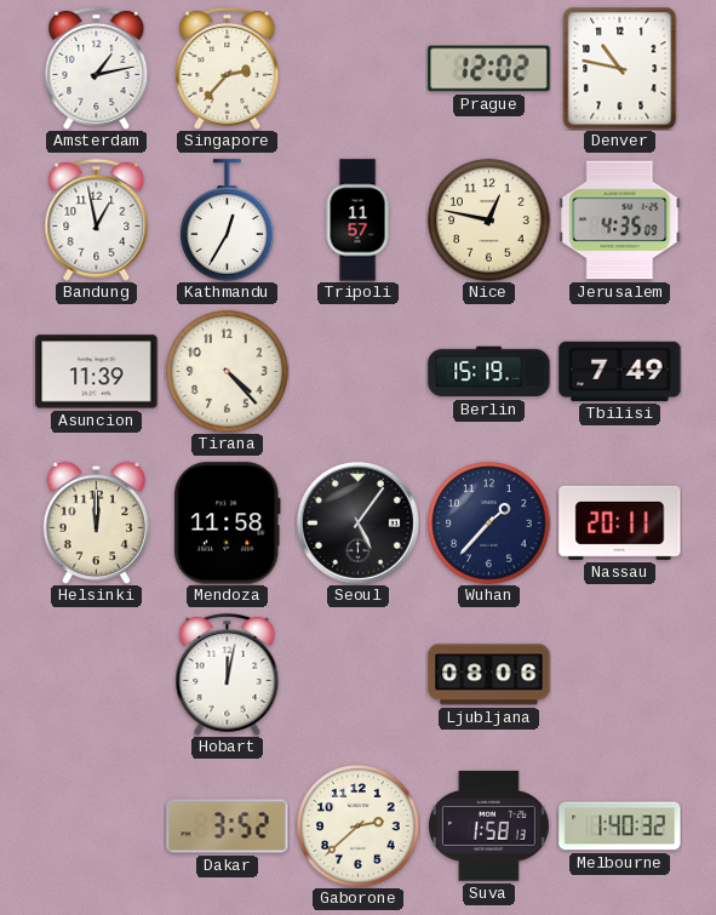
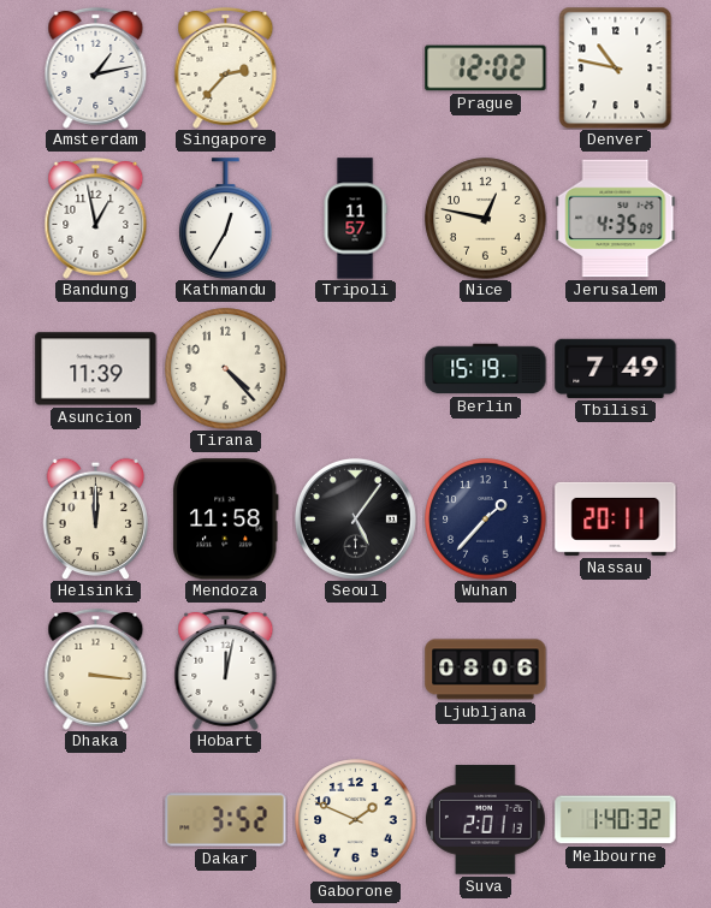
Dhaka: none -> 3:16
Gaborone: 2:38 -> 1:49
Suva: 1:58 -> 2:01
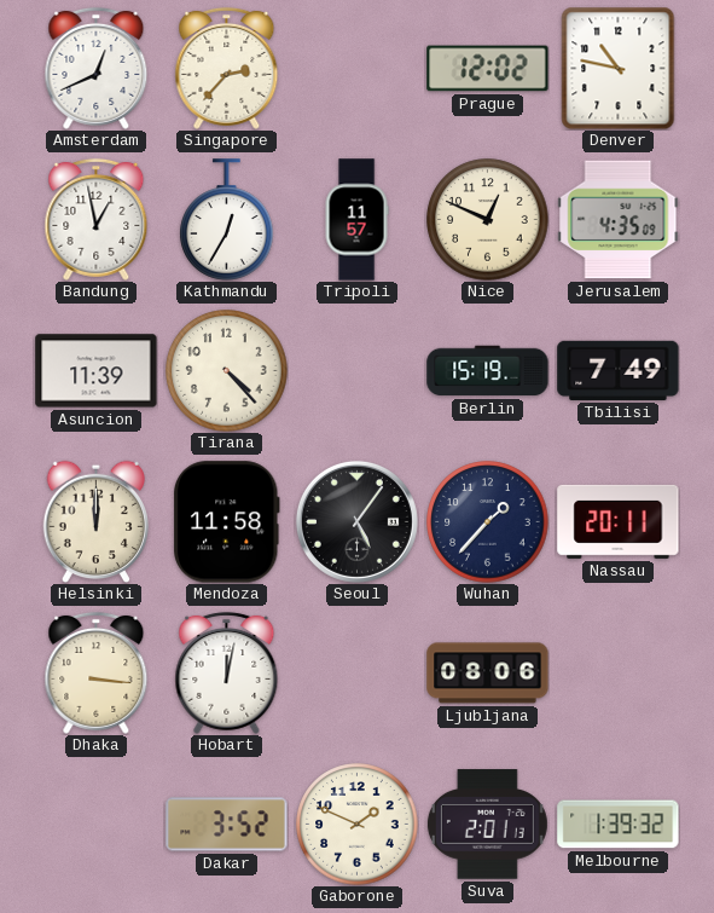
Amsterdam: 1:13 -> 12:41
Nice: 12:47 -> 12:49
Melbourne: 1:40 -> 1:39
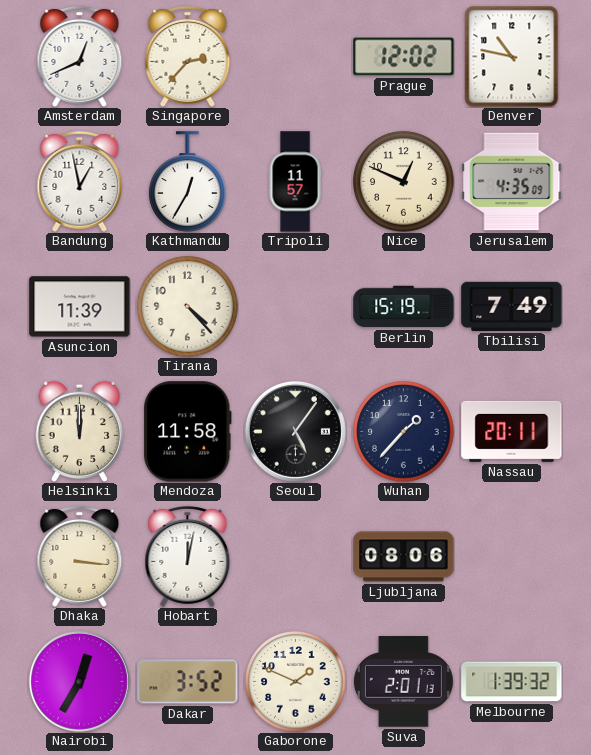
Nairobi: none -> 12:35
